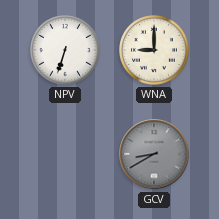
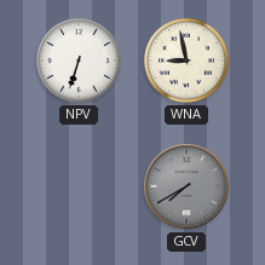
WNA: 9:00 -> 8:58
GCV: 8:40 -> 7:40
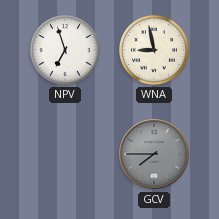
NPV: 6:33 -> 6:57
GCV: 7:40 -> 7:45
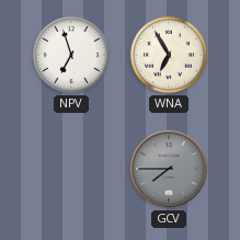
WNA: 8:58 -> 6:55
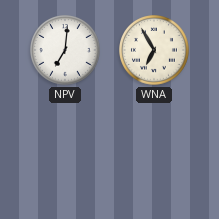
NPV: 6:57 -> 7:01
GCV: 7:45 -> none
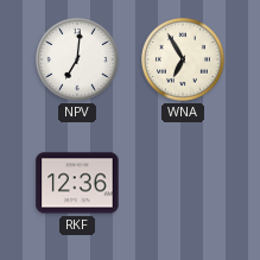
RKF: none -> 12:36
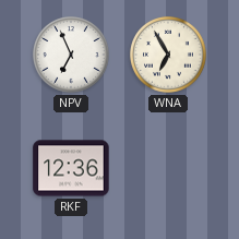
NPV: 7:01 -> 6:56
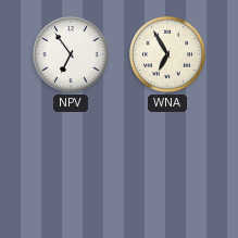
NPV: 6:56 -> 6:54
RKF: 12:36 -> none
